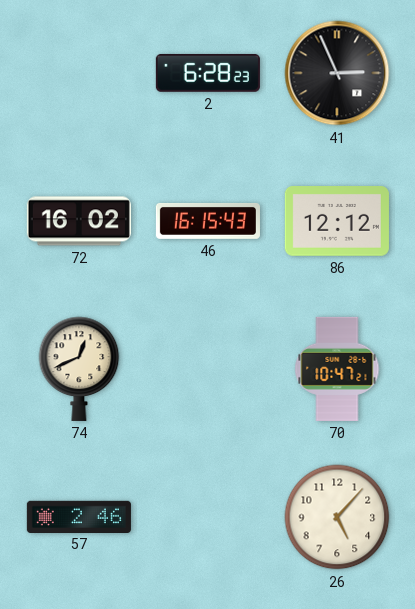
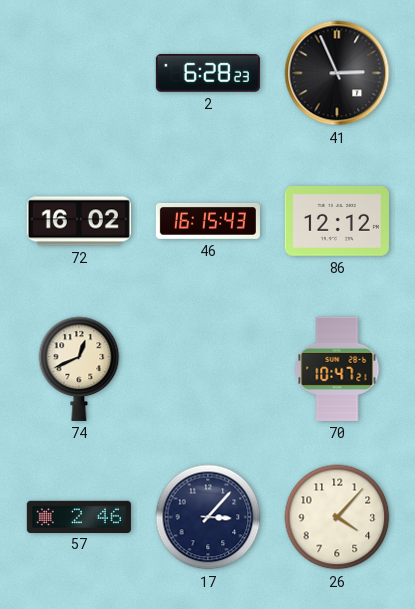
17: none -> 3:07
26: 5:07 -> 4:07
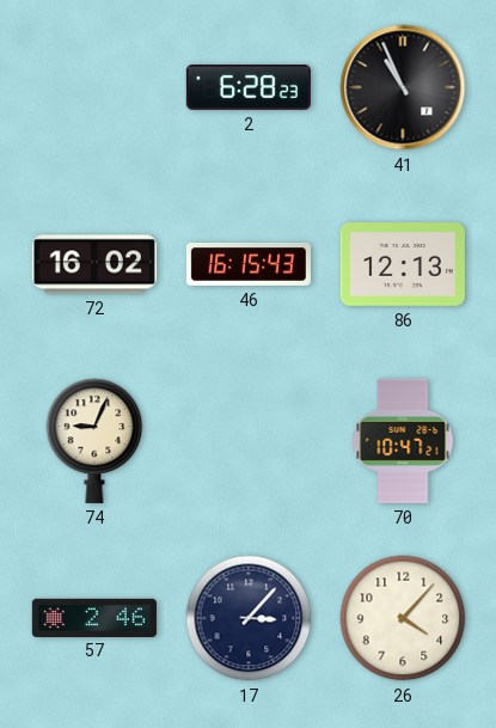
41: 2:56 -> 10:56
86: 12:12 -> 12:13
74: 12:41 -> 9:04
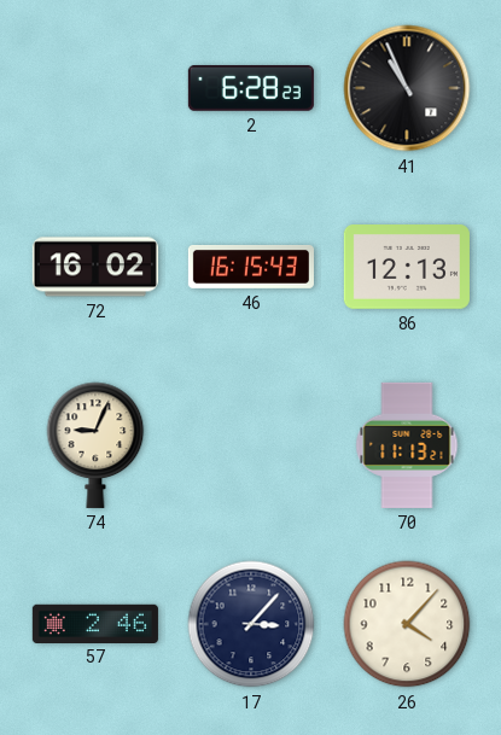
70: 10:47 -> 11:13
